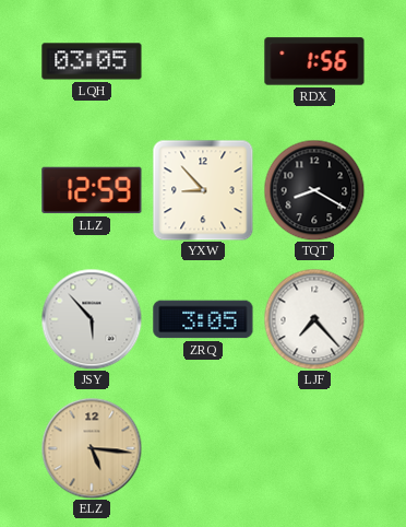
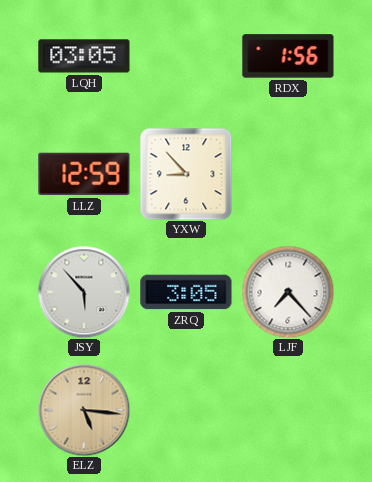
TQT: 8:20 -> none
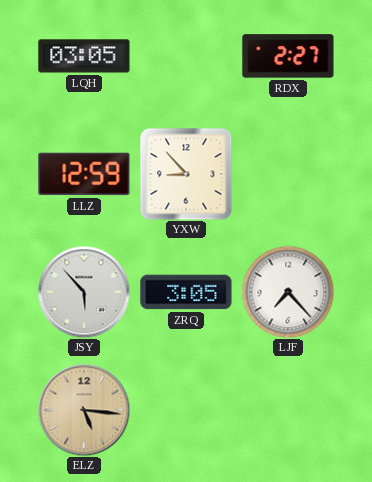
RDX: 1:56 -> 2:27
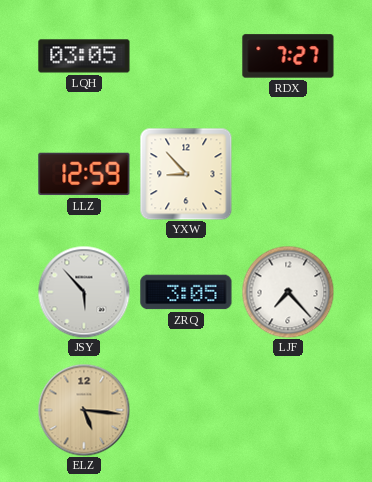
RDX: 2:27 -> 7:27
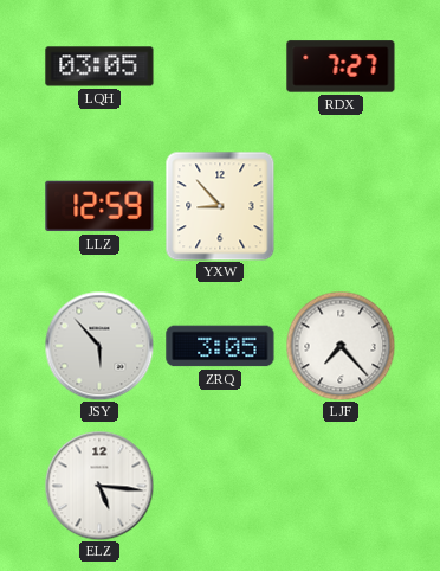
ELZ dial: champagne -> white
